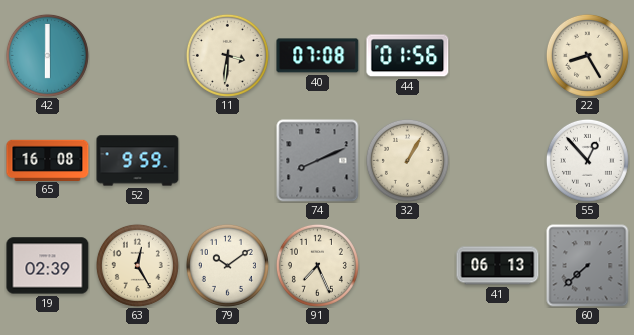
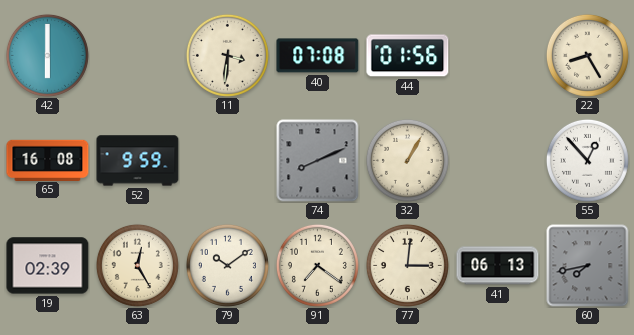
91: 7:26 -> 7:21
77: none -> 3:01
60: 7:38 -> 7:43
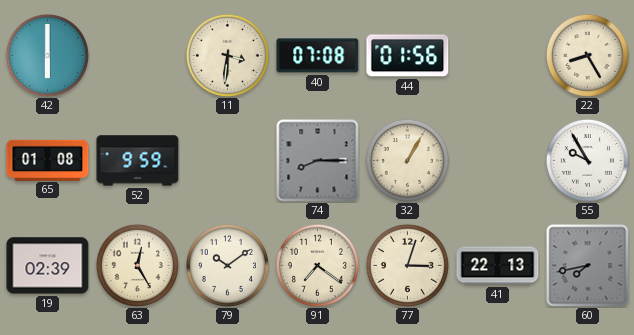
65: 16:08 -> 01:08
74: 8:11 -> 8:15
55: 12:53 -> 9:55
77: 3:01 -> 3:03
41: 06:13 -> 22:13
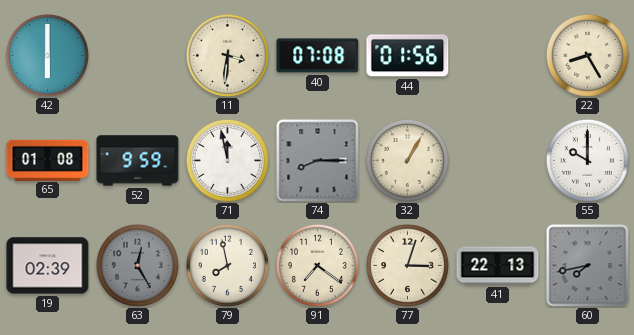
71: none -> 11:58
55: 9:55 -> 10:00
63 dial: cream -> grey
79: 10:09 -> 7:58
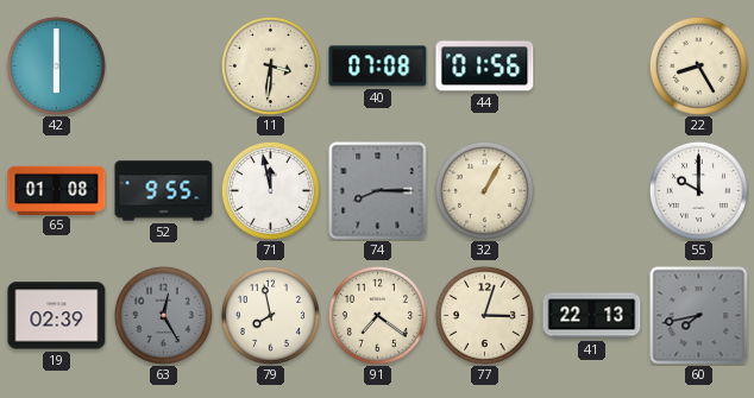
52: 9:59 -> 9:55
